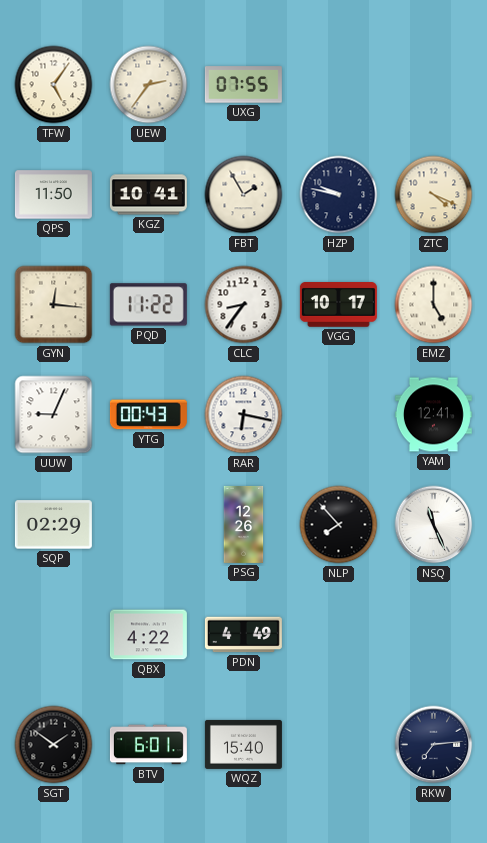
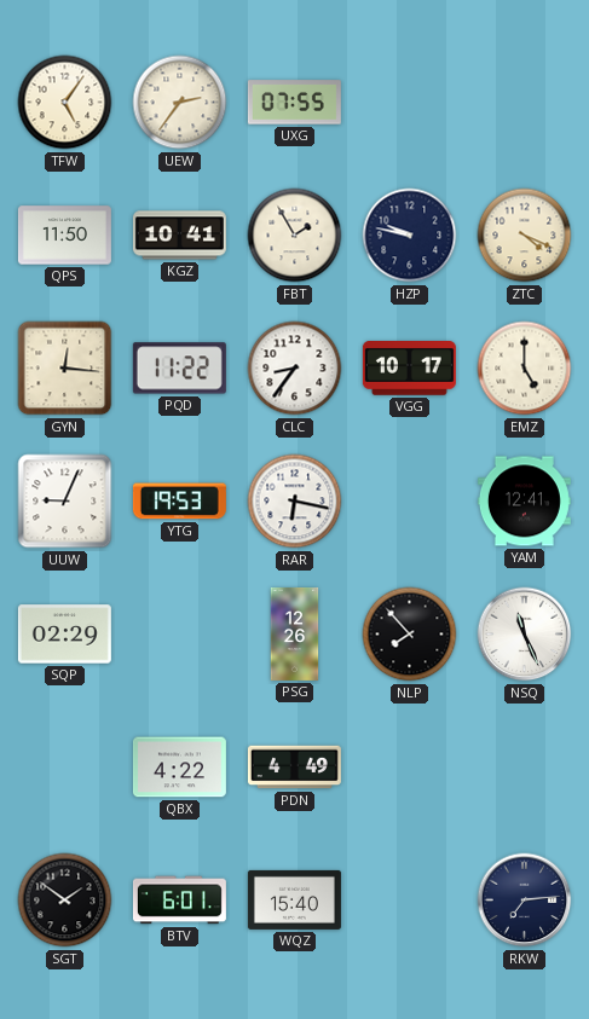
YTG: 00:43 -> 19:53
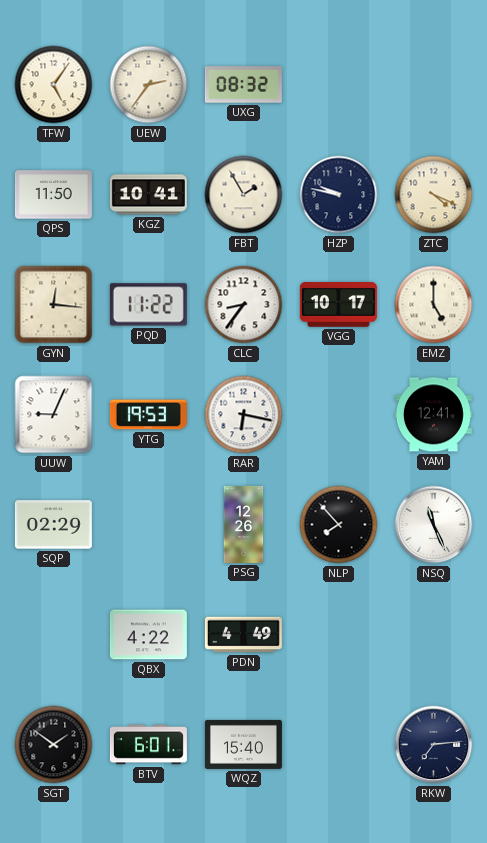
UXG: 07:55 -> 08:32
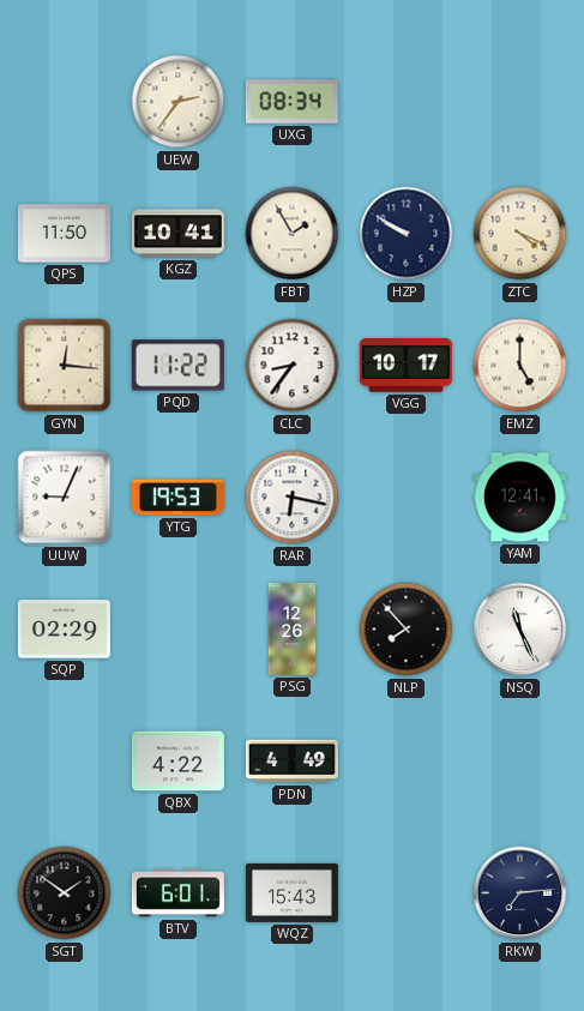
TFW: 5:06 -> none
UXG: 08:32 -> 08:34
HZP: 9:47 -> 9:50
WQZ: 15:40 -> 15:43
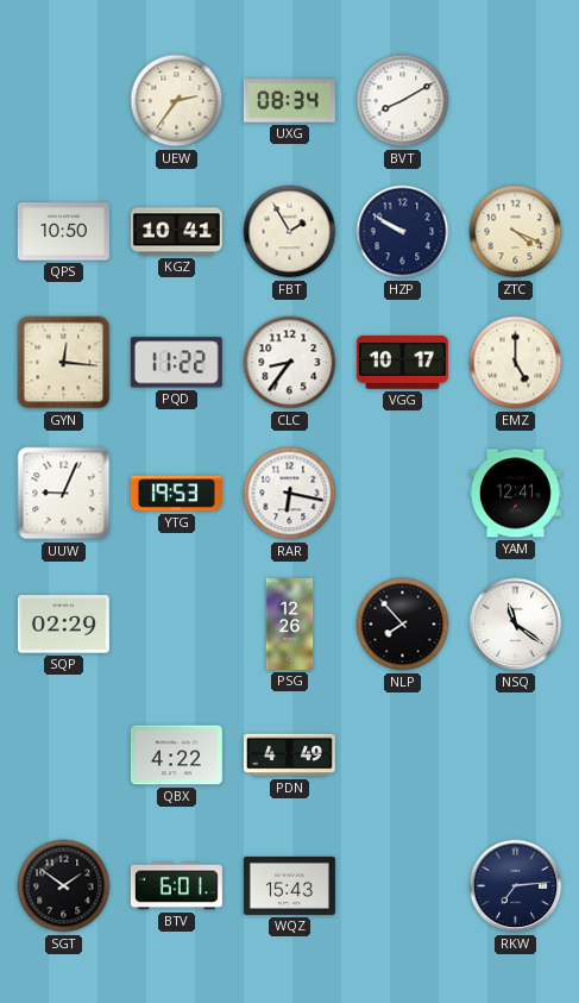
BVT: none -> 8:10
QPS: 11:50 -> 10:50
NSQ: 11:26 -> 11:21
